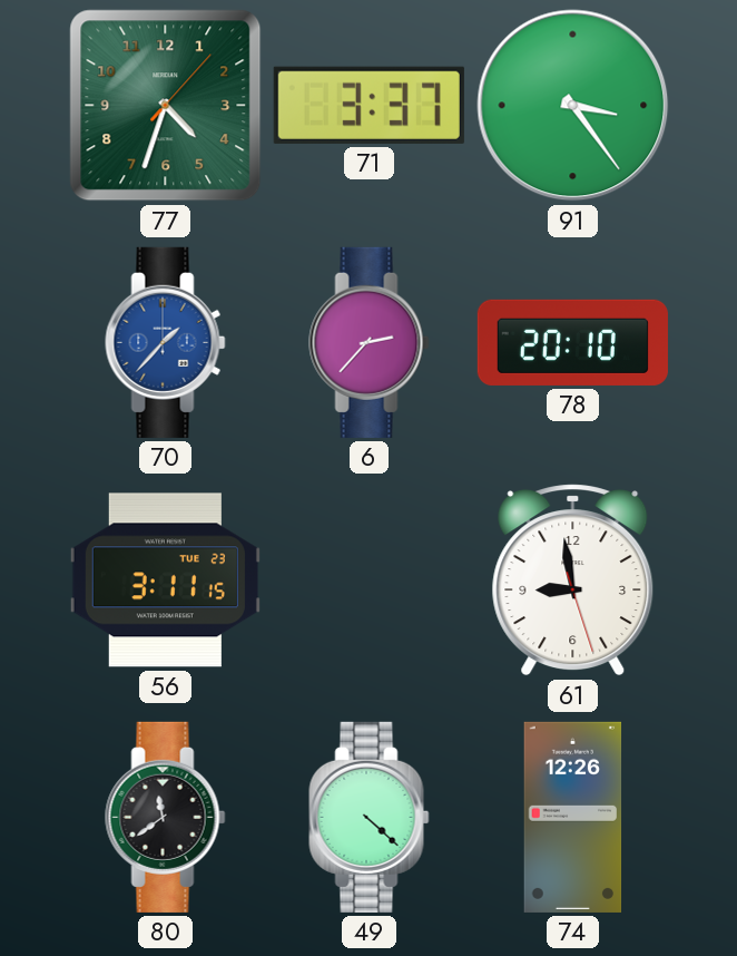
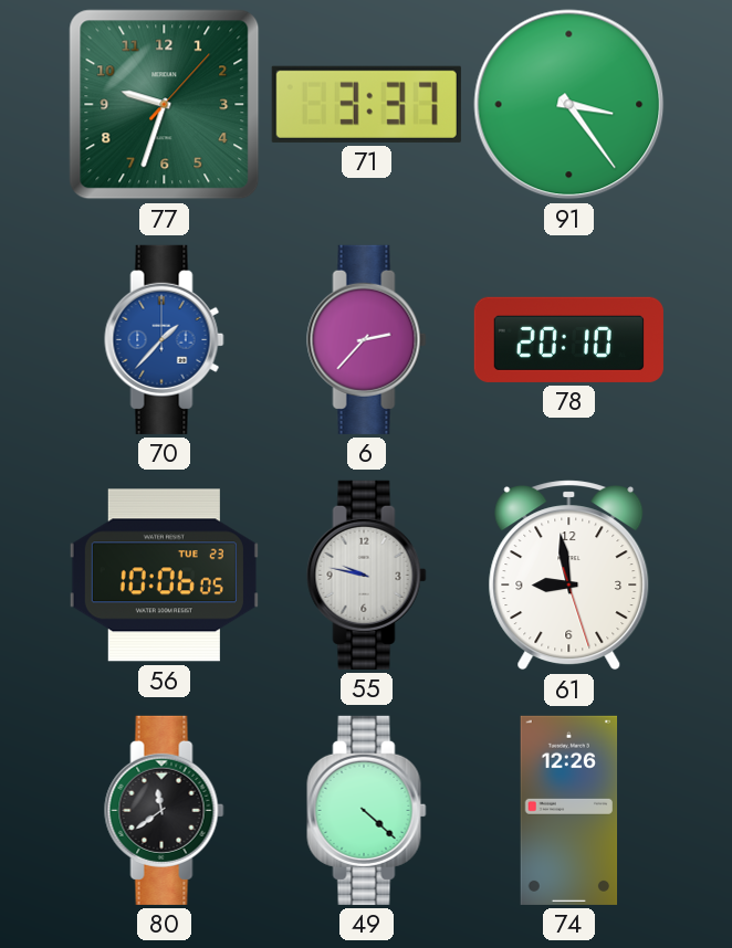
77: 4:33 -> 9:33
56: 3:11 -> 10:06
55: none -> 9:47
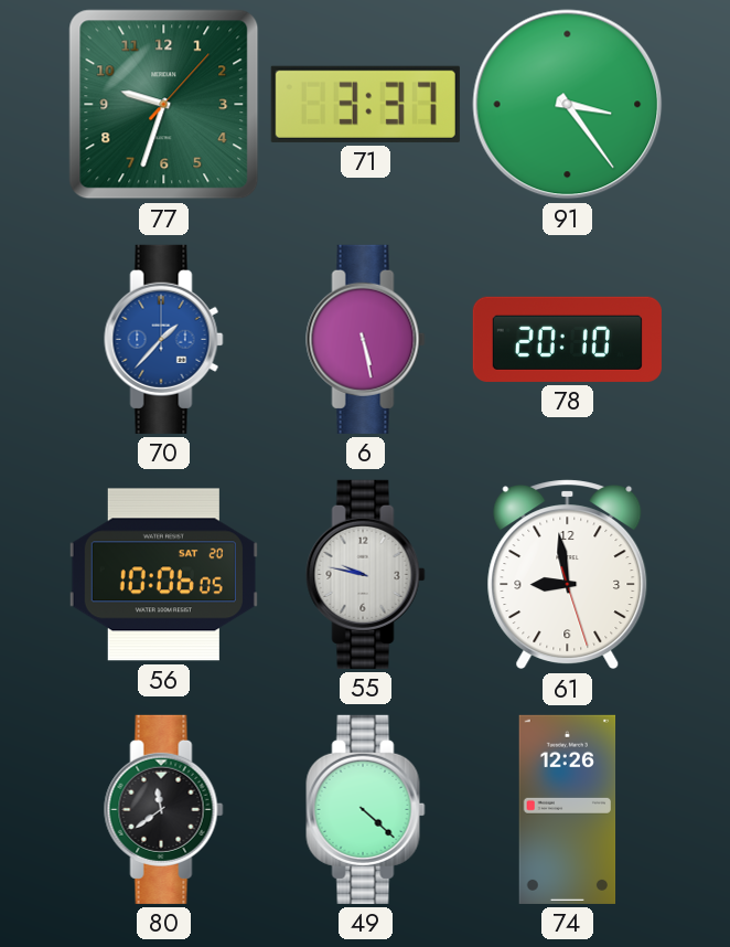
6: 2:37 -> 5:28
56 date: TUE 23 -> SAT 20
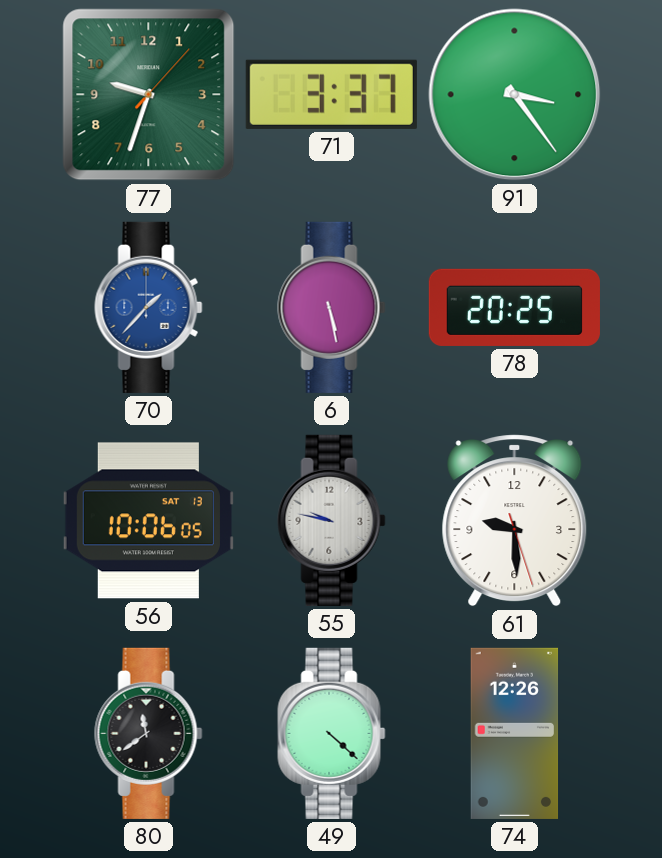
78: 20:10 -> 20:25
56 date: SAT 20 -> SAT 13
61: 8:58 -> 9:29
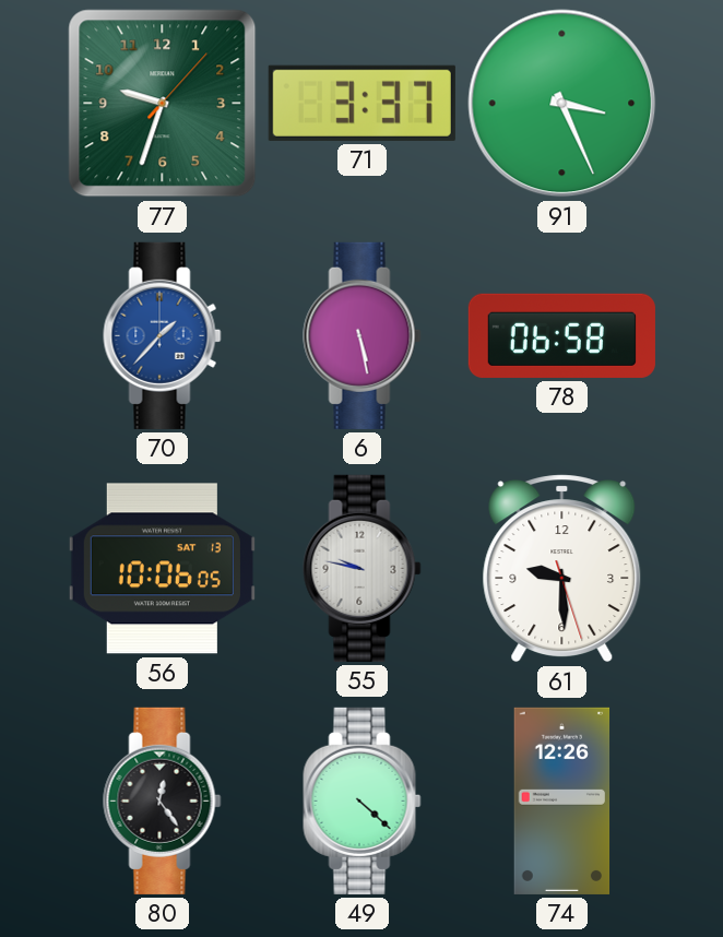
91: 3:24 -> 3:26
78: 20:25 -> 06:58
80: 11:39 -> 12:24
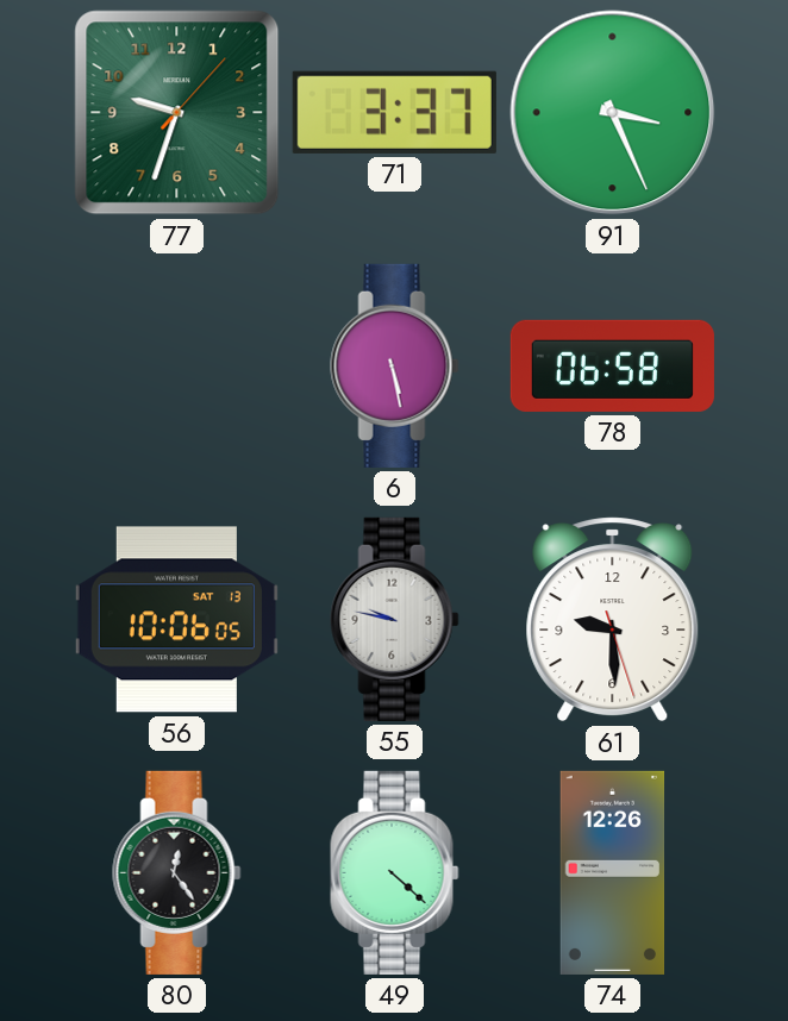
70: 1:37 -> none
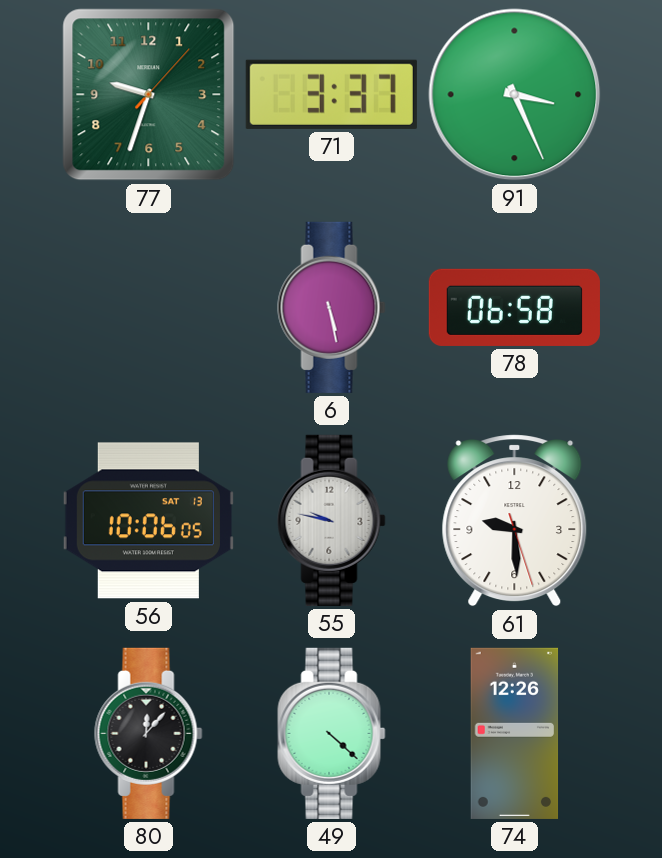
80: 12:24 -> 12:07
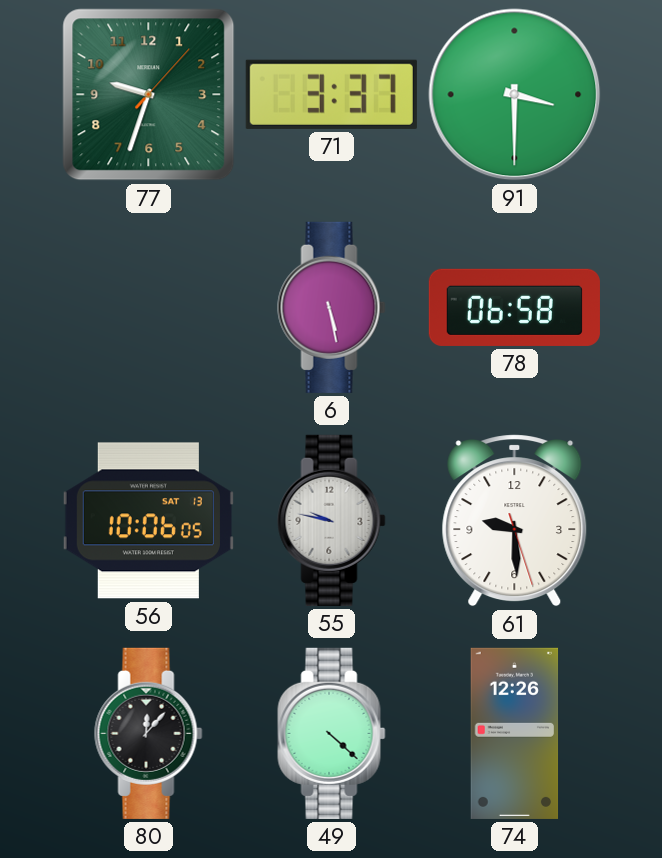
91: 3:26 -> 3:30
